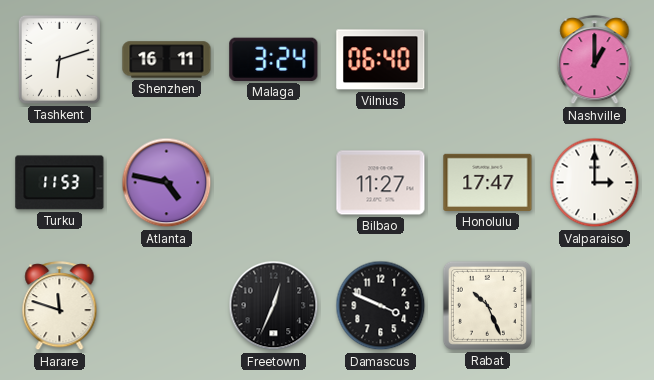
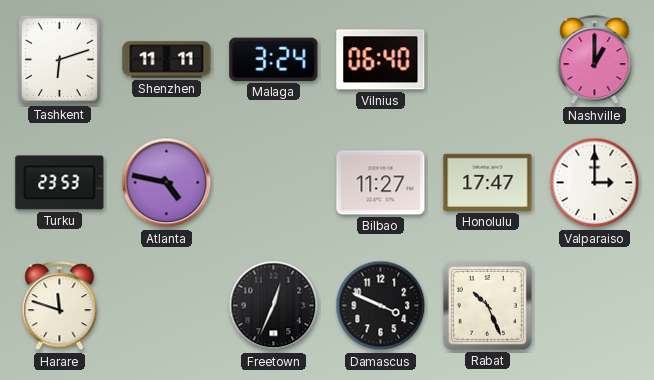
Shenzhen: 16:11 -> 11:11
Turku: 11:53 -> 23:53
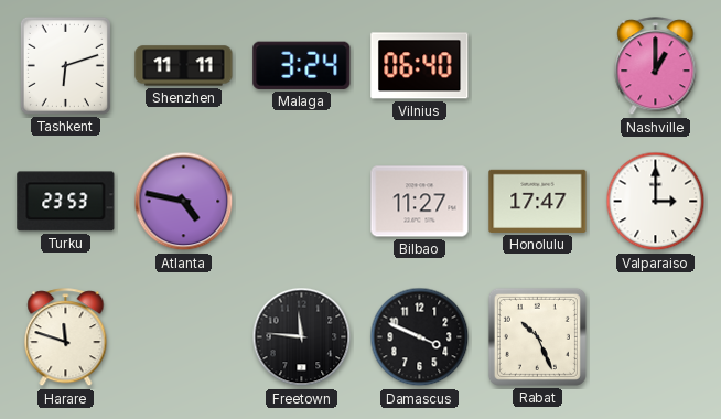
Freetown: 12:34 -> 11:46
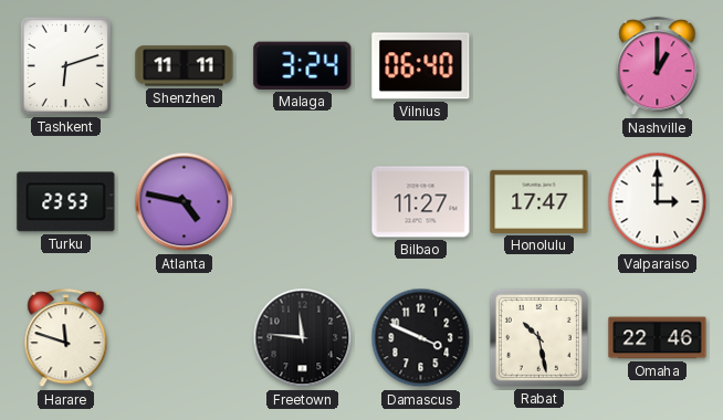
Rabat: 10:26 -> 10:28
Omaha: none -> 22:46
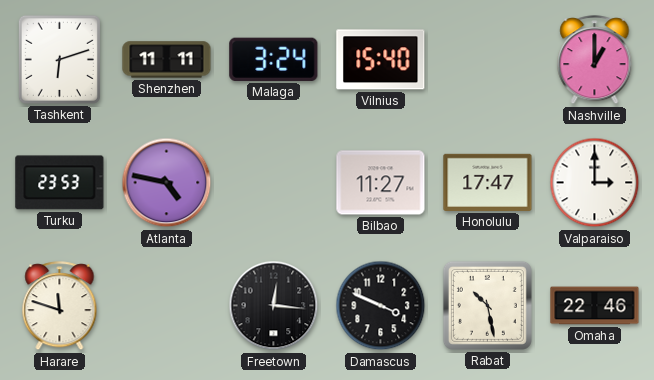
Vilnius: 06:40 -> 15:40
Freetown: 11:46 -> 12:16
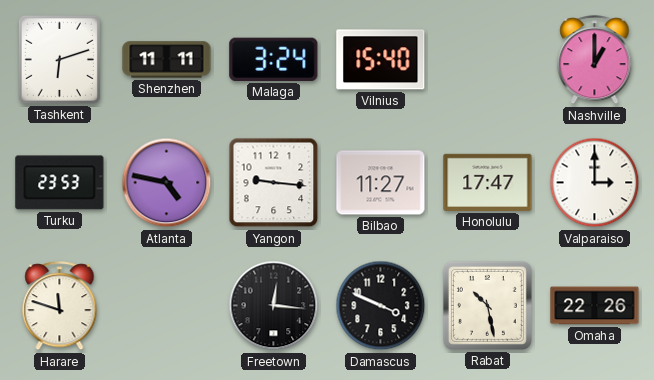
Yangon: none -> 9:16
Omaha: 22:46 -> 22:26
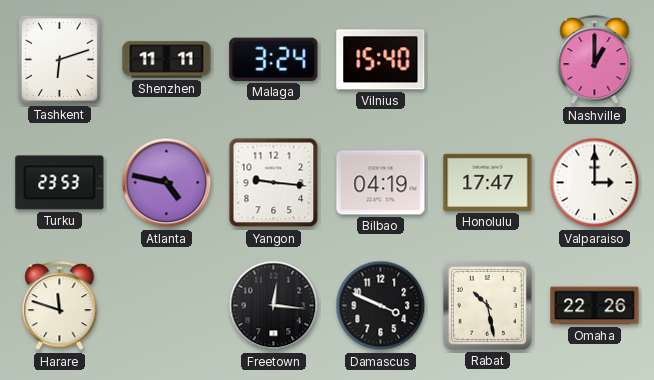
Bilbao: 11:27 -> 04:19
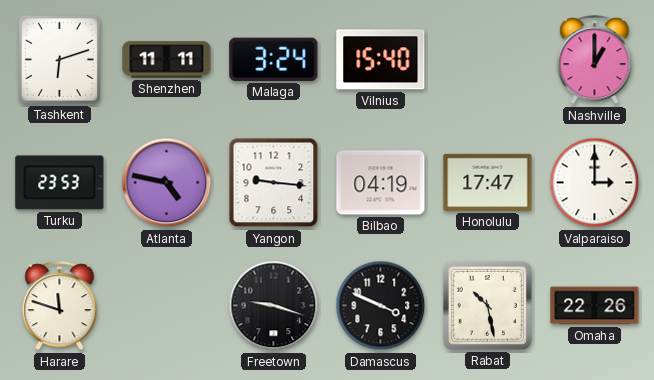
Freetown: 12:16 -> 9:18
